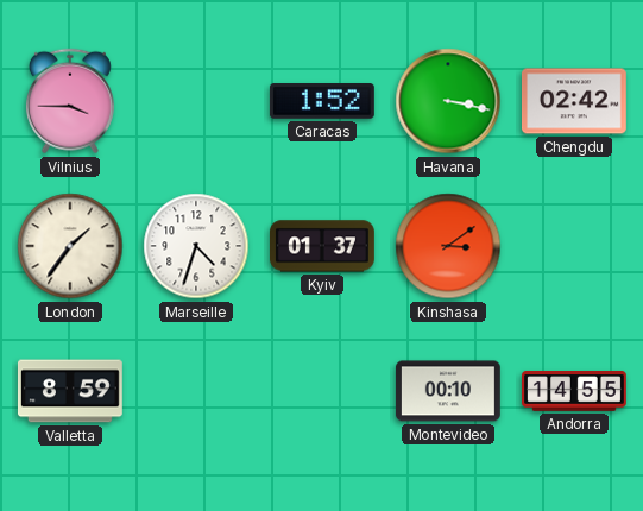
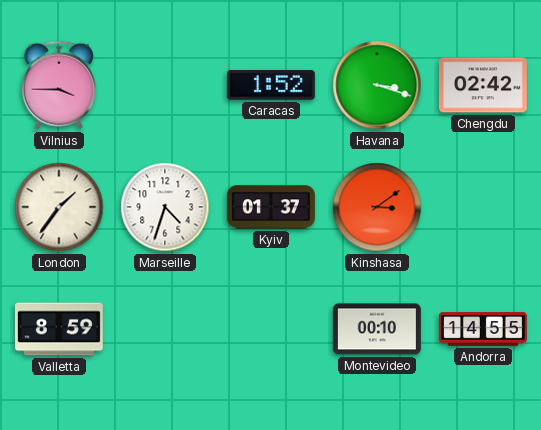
Havana: 3:17 -> 3:18
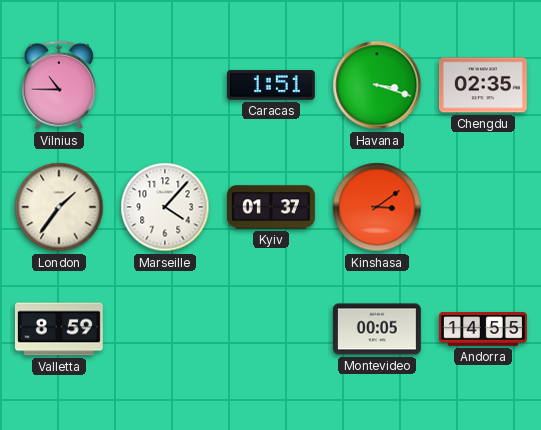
Vilnius: 3:45 -> 10:45
Caracas: 1:52 -> 1:51
Chengdu: 02:42 -> 02:35
Marseille: 4:33 -> 4:07
Montevideo: 00:10 -> 00:05
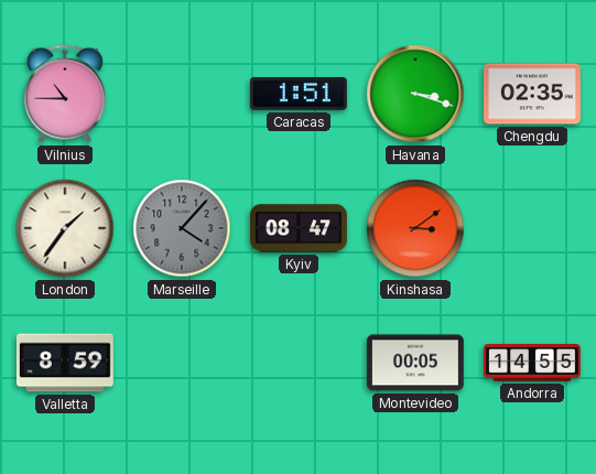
Marseille dial: white -> grey
Kyiv: 01:37 -> 08:47
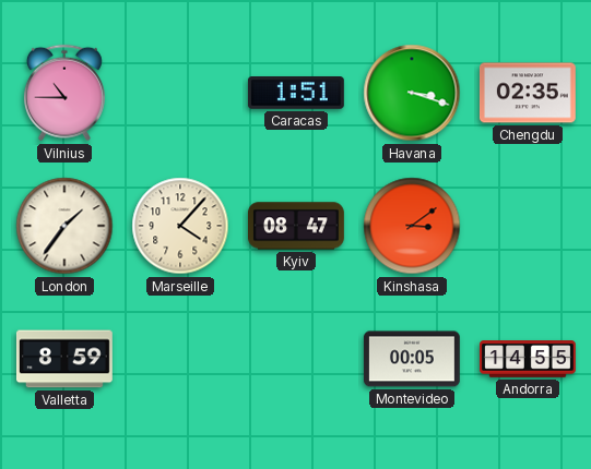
Marseille dial: grey -> cream
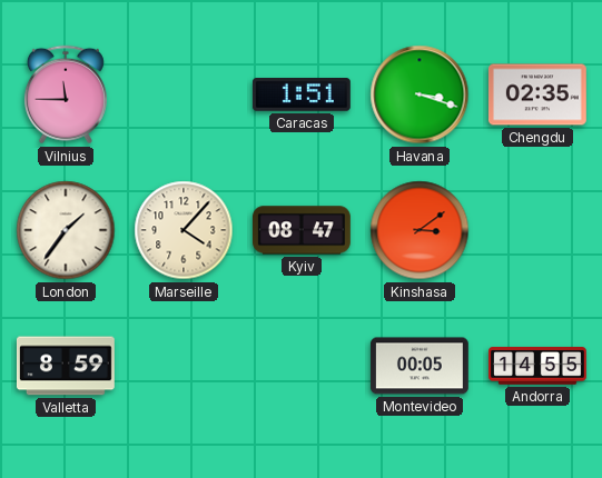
Vilnius: 10:45 -> 11:45
